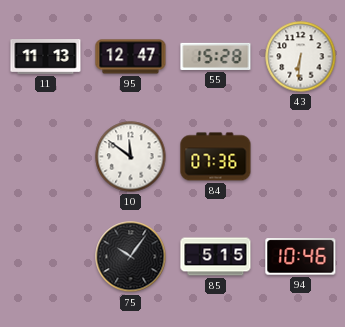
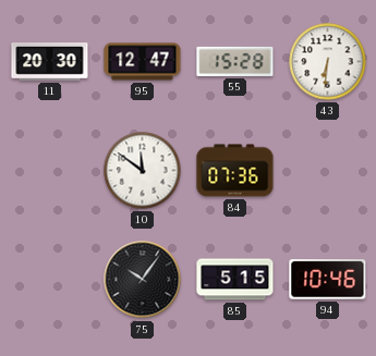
11: 11:13 -> 20:30
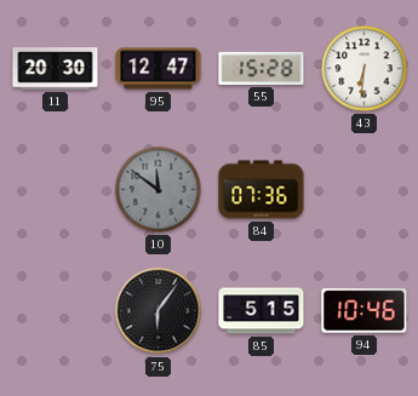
10 dial: white -> grey
75: 10:06 -> 6:06
